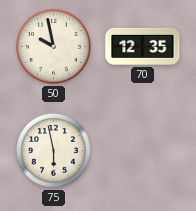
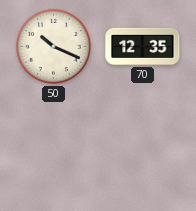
50: 9:58 -> 10:19
75: 5:58 -> none
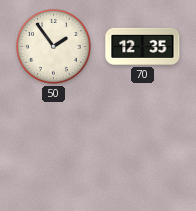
50: 10:19 -> 1:54
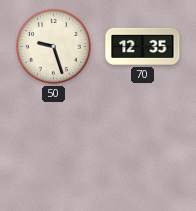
50: 1:54 -> 9:27
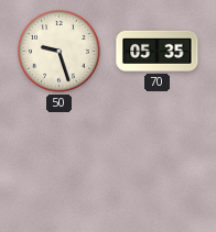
70: 12:35 -> 05:35
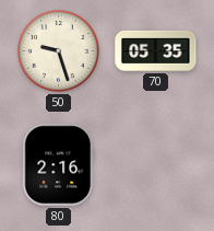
80: none -> 2:16
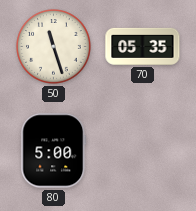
50: 9:27 -> 11:27
80: 2:16 -> 5:00
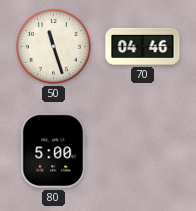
70: 05:35 -> 04:46
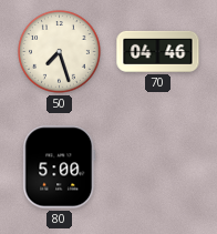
50: 11:27 -> 7:27
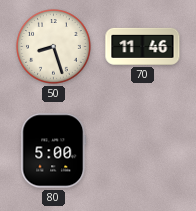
50: 7:27 -> 8:27
70: 04:46 -> 11:46
